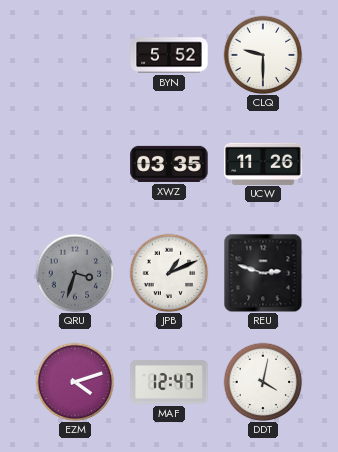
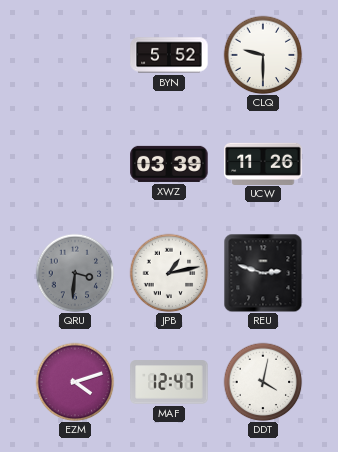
XWZ: 03:35 -> 03:39
QRU: 3:33 -> 3:31
JPB: 1:11 -> 1:13
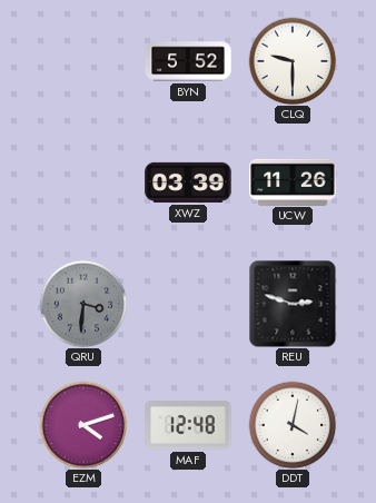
JPB: 1:13 -> none
MAF: 12:47 -> 12:48
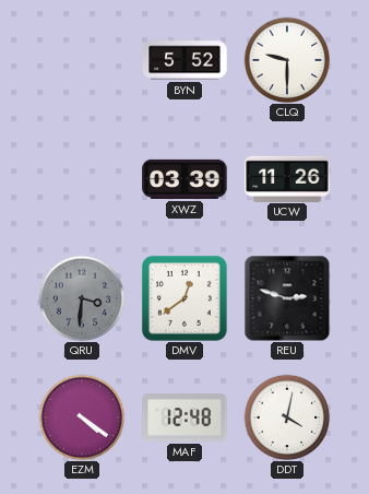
DMV: none -> 12:39
EZM: 4:12 -> 4:21
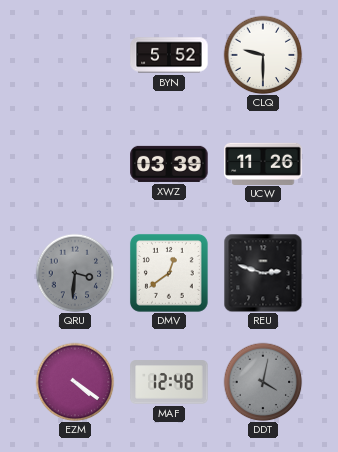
DDT dial: white -> grey
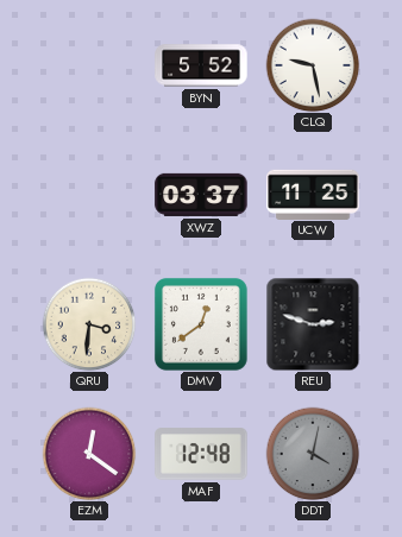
CLQ: 9:30 -> 9:28
XWZ: 03:39 -> 03:37
UCW: 11:26 -> 11:25
QRU dial: grey -> cream
EZM: 4:21 -> 12:21
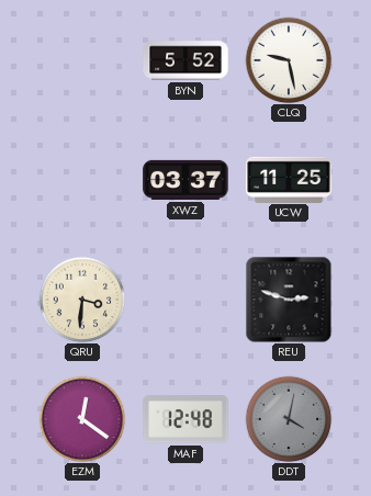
DMV: 12:39 -> none
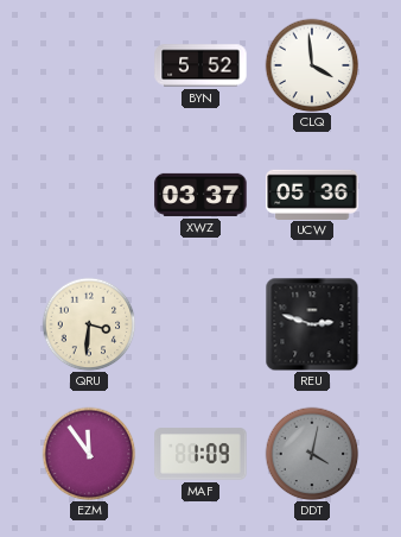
CLQ: 9:28 -> 3:59
UCW: 11:25 -> 05:36
EZM: 12:21 -> 11:54
MAF: 12:48 -> 1:09
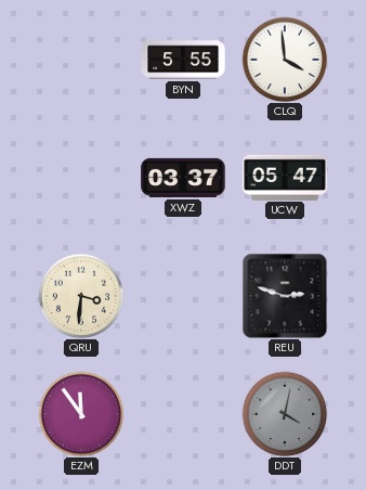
BYN: 5:52 -> 5:55
UCW: 05:36 -> 05:47
MAF: 1:09 -> none
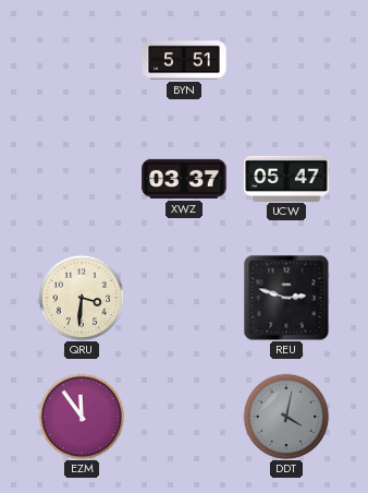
BYN: 5:55 -> 5:51
CLQ: 3:59 -> none
